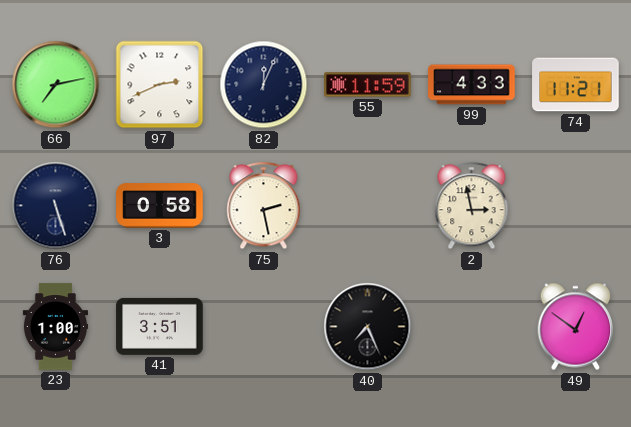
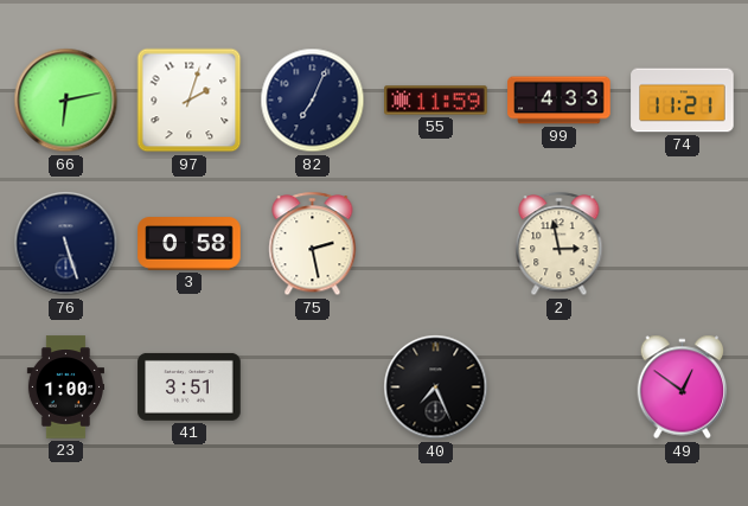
66: 7:13 -> 6:13
97: 2:41 -> 2:03
82: 12:04 -> 7:04
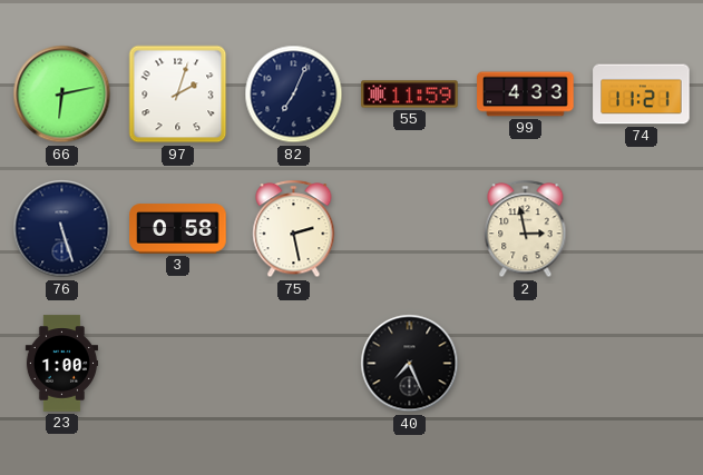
41: 3:51 -> none
49: 12:51 -> none
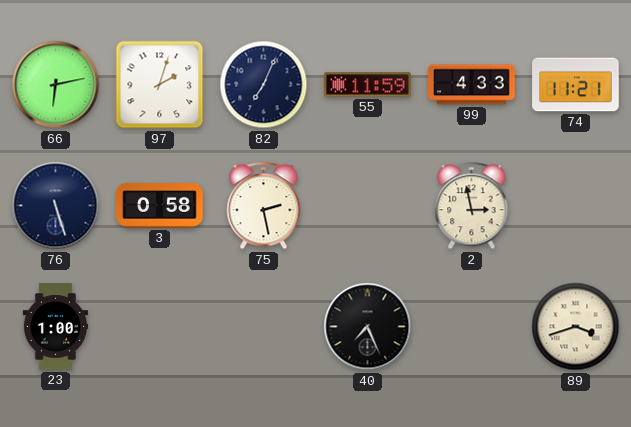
89: none -> 3:42
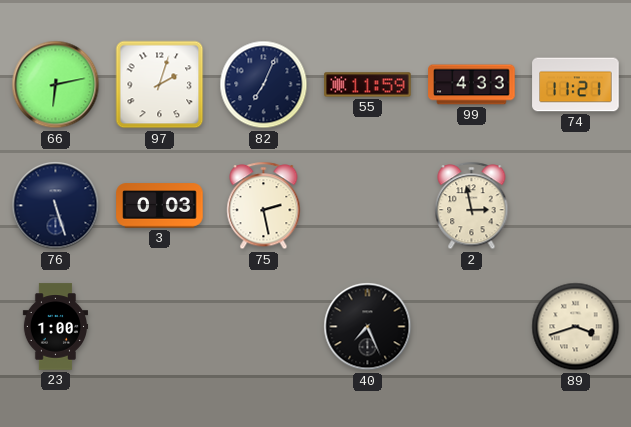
3: 0:58 -> 0:03
